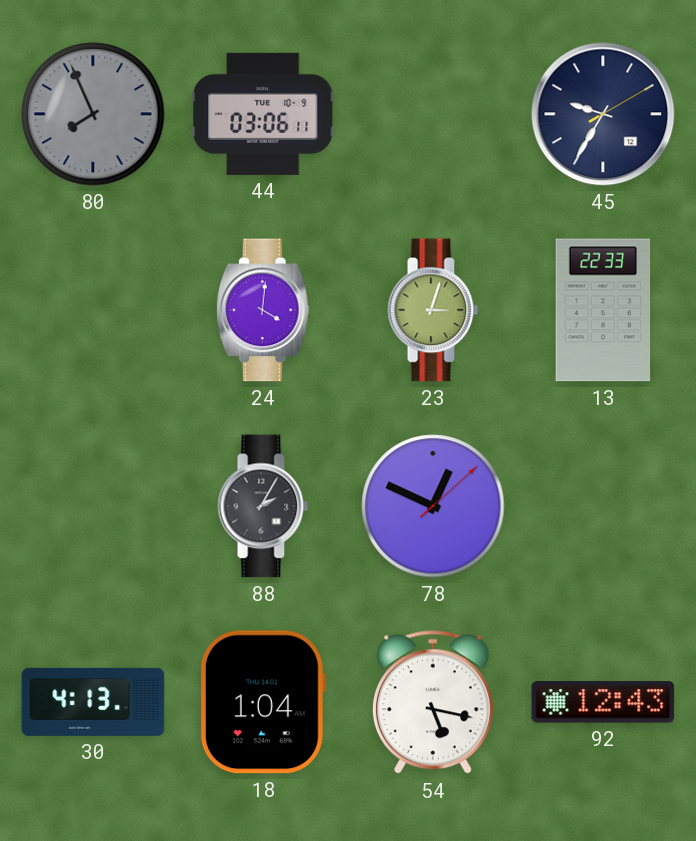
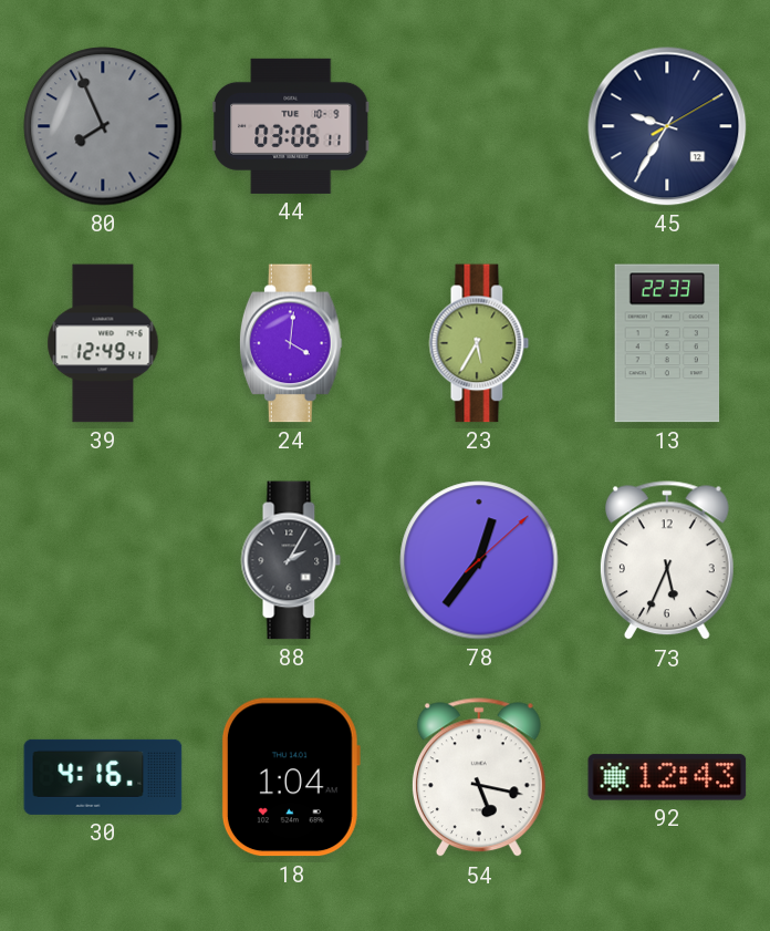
39: none -> 12:49
23: 3:03 -> 5:35
78: 12:49 -> 12:36
73: none -> 5:34
30: 4:13 -> 4:16
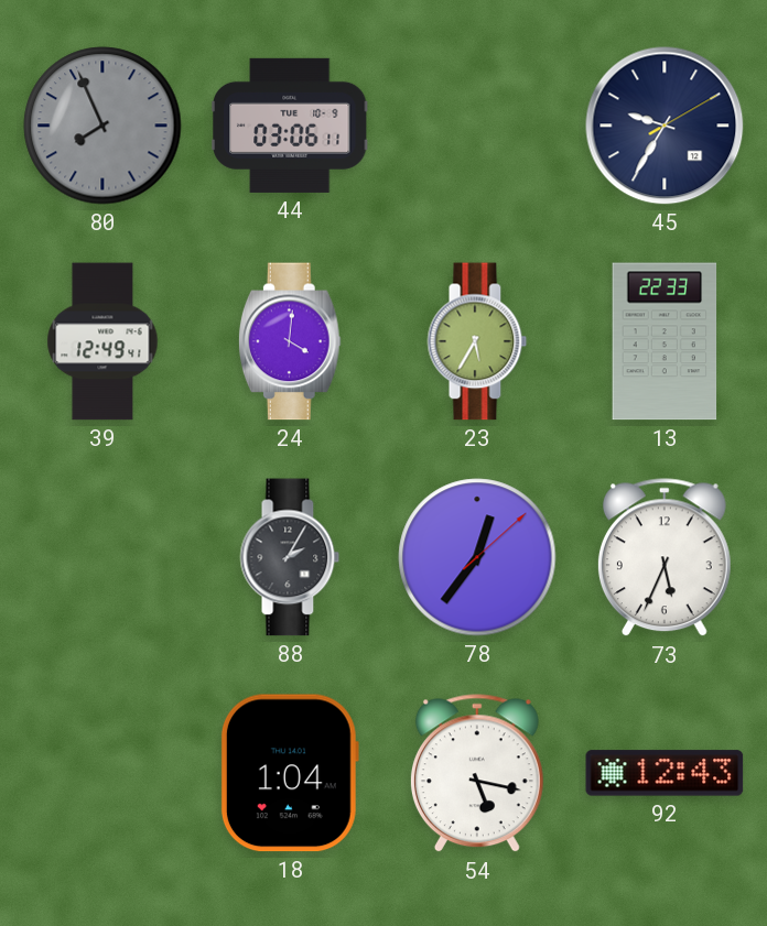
30: 4:16 -> none
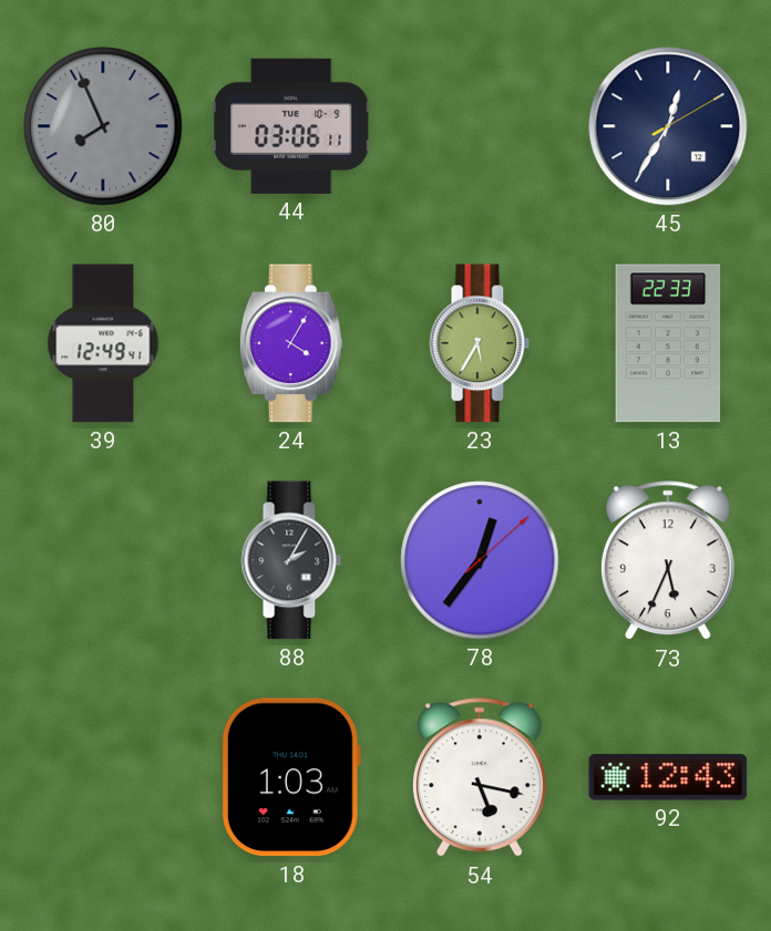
45: 9:35 -> 12:35
24: 4:01 -> 4:05
18: 1:04 -> 1:03
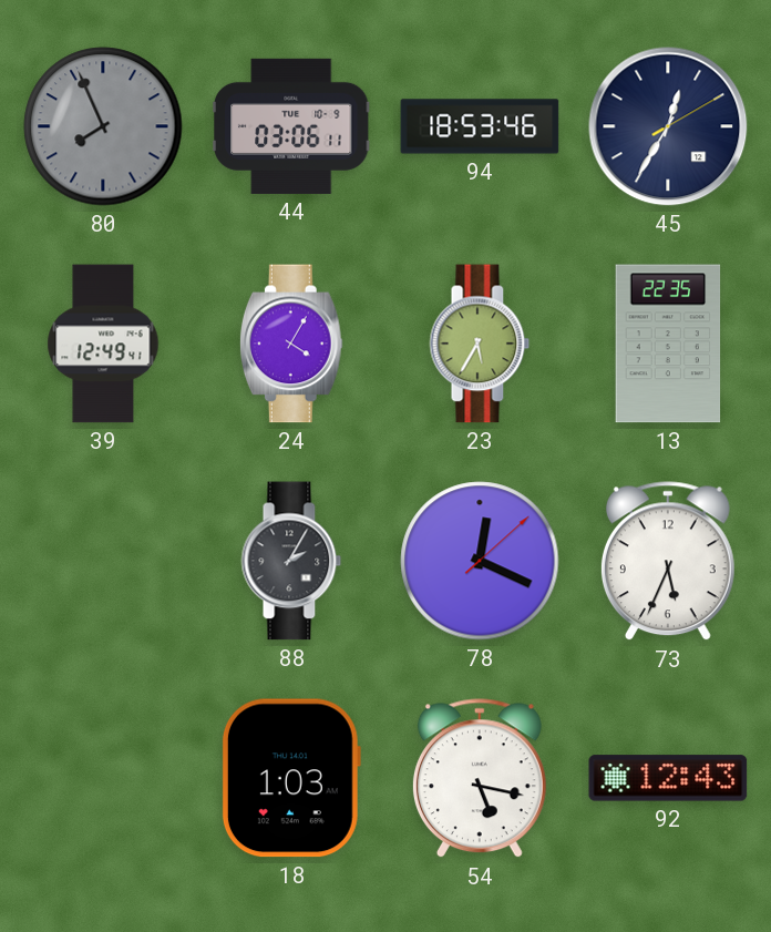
94: none -> 18:53
13: 22:33 -> 22:35
78: 12:36 -> 12:19
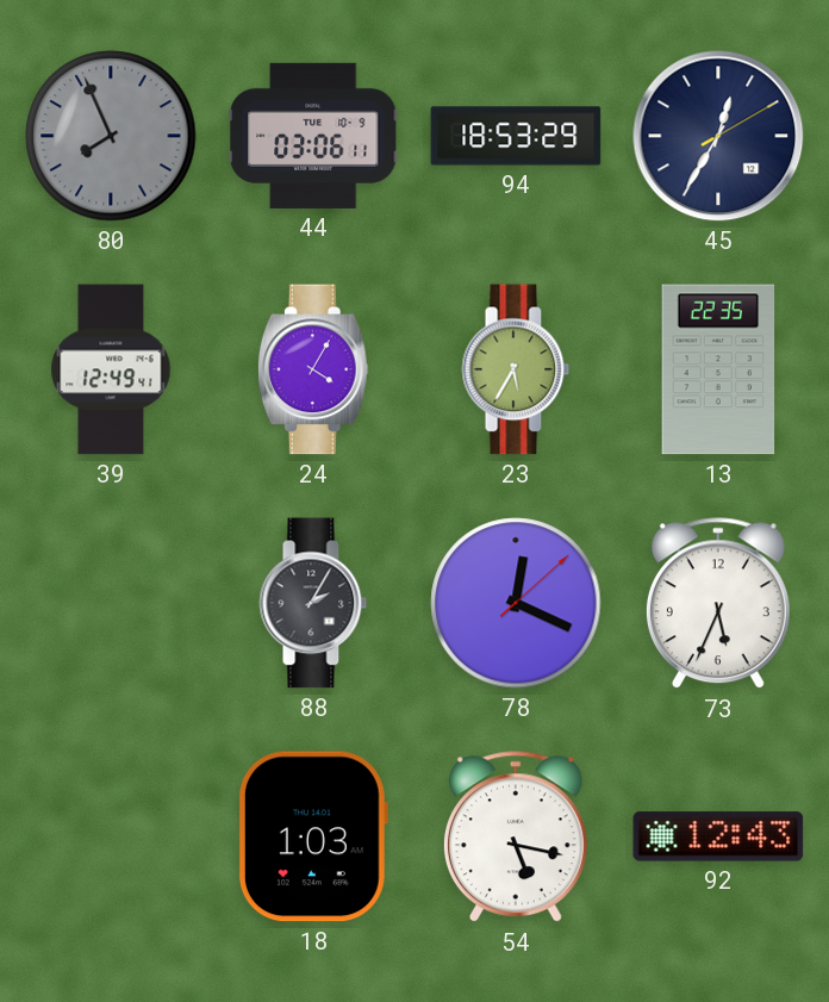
94: 18:53:46 -> 18:53:29
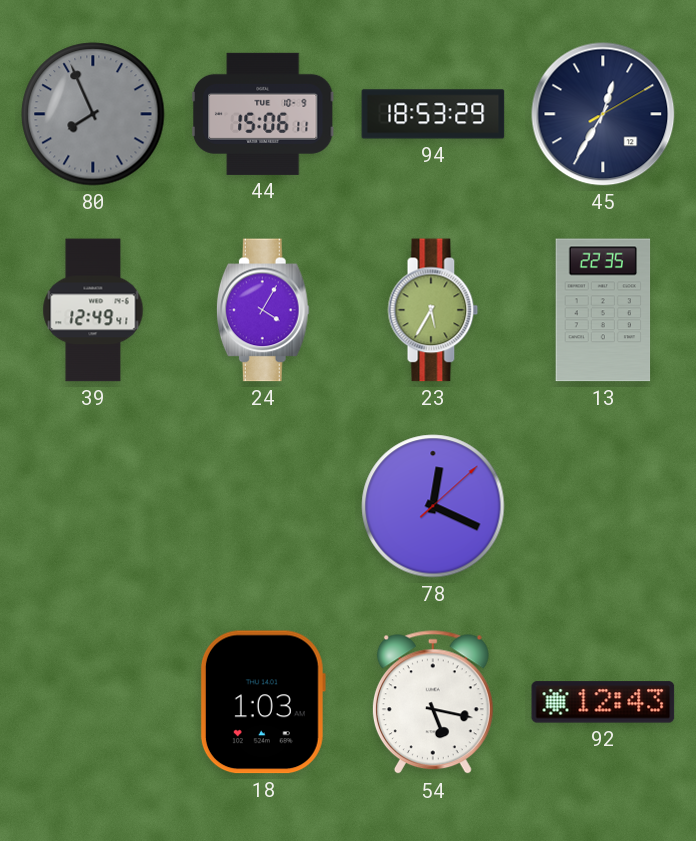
44: 03:06 -> 15:06
88: 2:05 -> none
73: 5:34 -> none
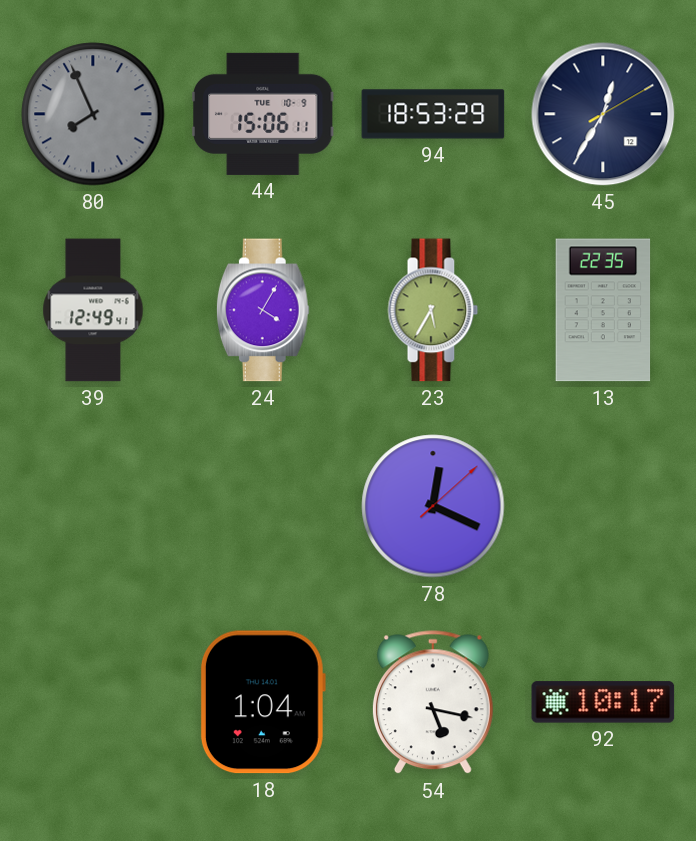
18: 1:03 -> 1:04
92: 12:43 -> 10:17
